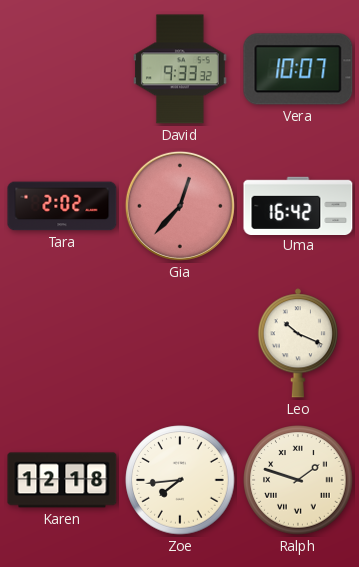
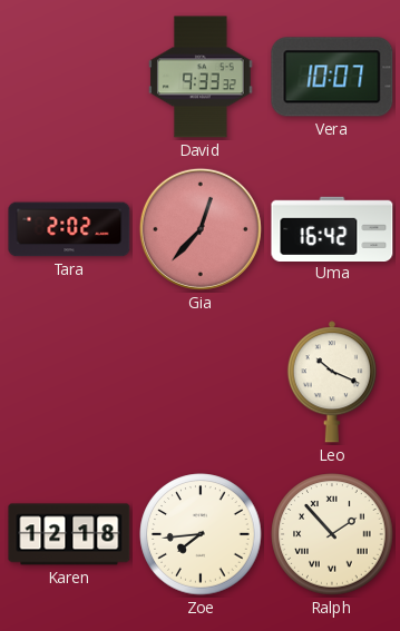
Ralph: 1:48 -> 1:53
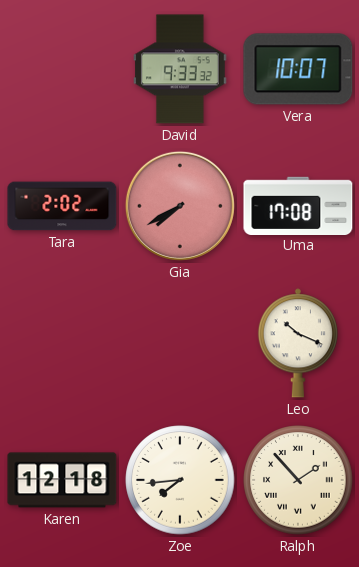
Gia: 12:37 -> 7:40
Uma: 16:42 -> 17:08
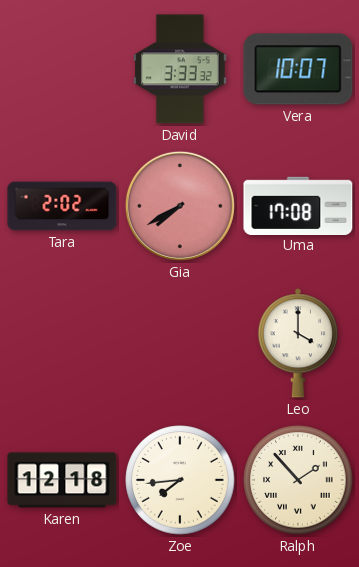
David: 9:33 -> 3:33
Leo: 10:19 -> 4:00
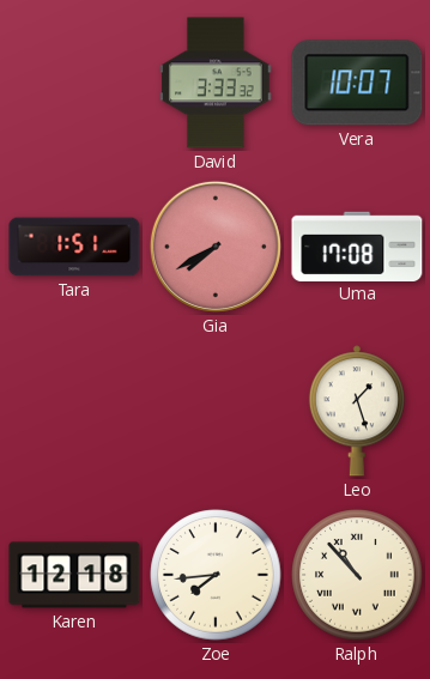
Tara: 2:02 -> 1:51
Leo: 4:00 -> 1:27
Ralph: 1:53 -> 10:53
